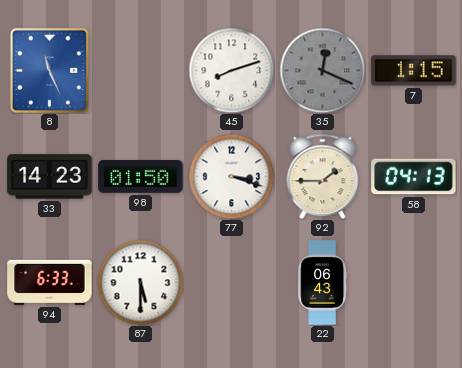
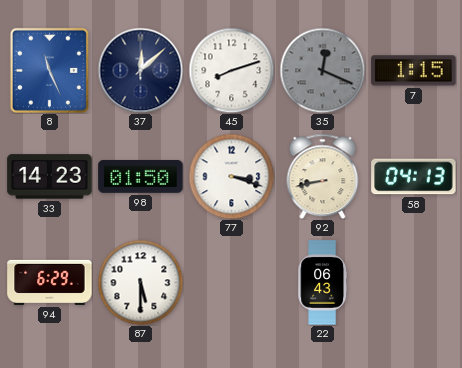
37: none -> 12:08
92: 1:45 -> 8:43
94: 6:33 -> 6:29
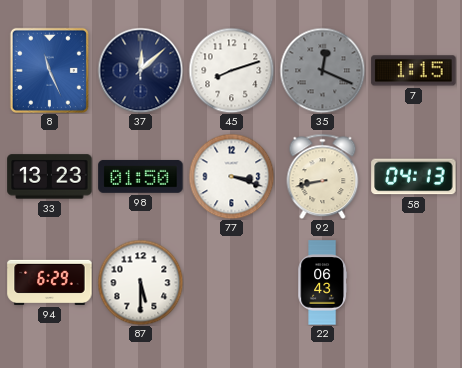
33: 14:23 -> 13:23
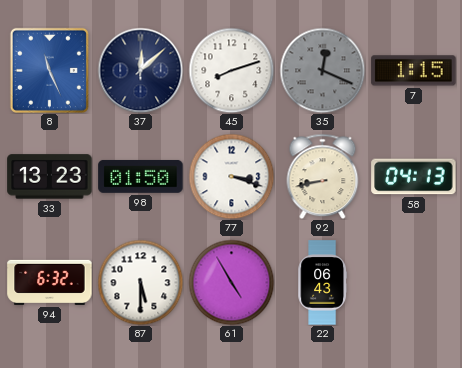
94: 6:29 -> 6:32
61: none -> 4:55
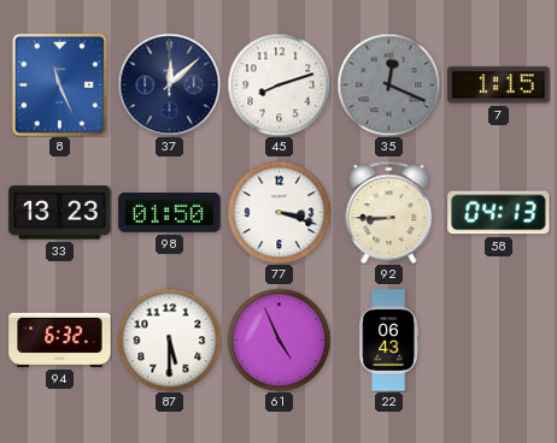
92: 8:43 -> 8:45
61: 4:55 -> 4:56
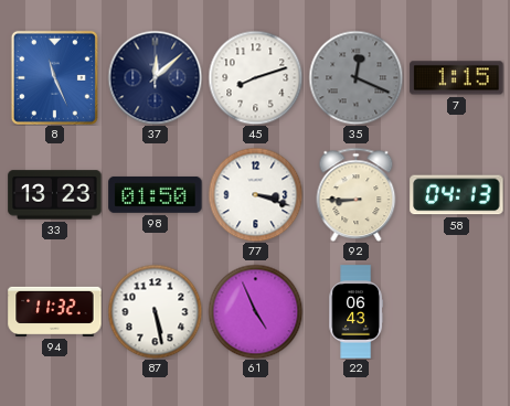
94: 6:32 -> 11:32
87: 5:30 -> 5:28
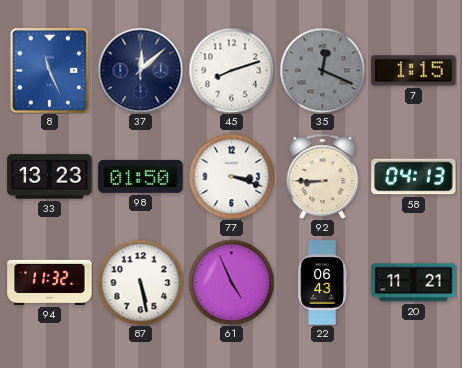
20: none -> 11:21
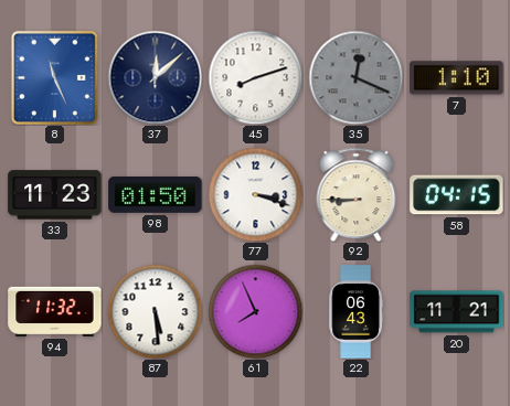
7: 1:15 -> 1:10
33: 13:23 -> 11:23
58: 04:13 -> 04:15
87: 5:28 -> 5:29
61: 4:56 -> 7:56
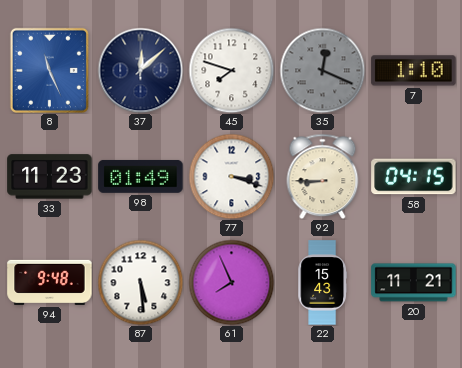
45: 8:12 -> 7:48
98: 01:50 -> 01:49
94: 11:32 -> 9:48
22: 06:43 -> 15:43
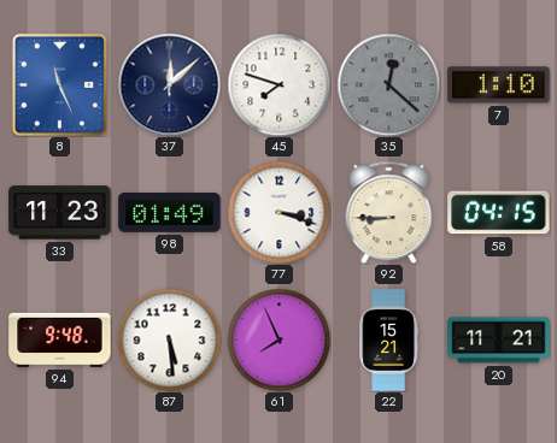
35: 12:19 -> 12:22
22: 15:43 -> 15:21
